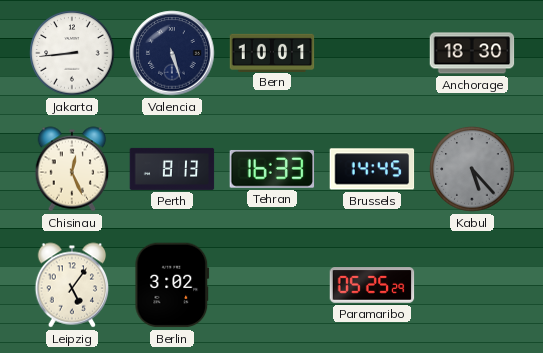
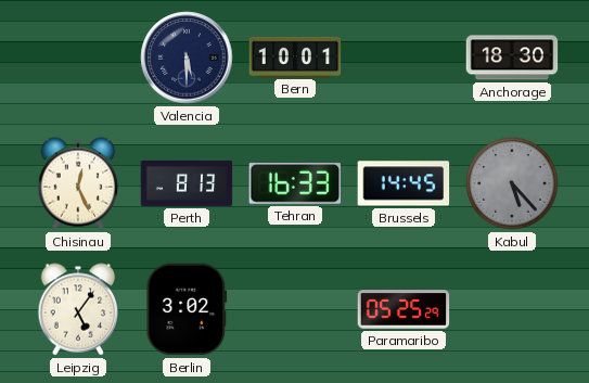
Jakarta: 8:44 -> none
Valencia: 5:27 -> 5:30
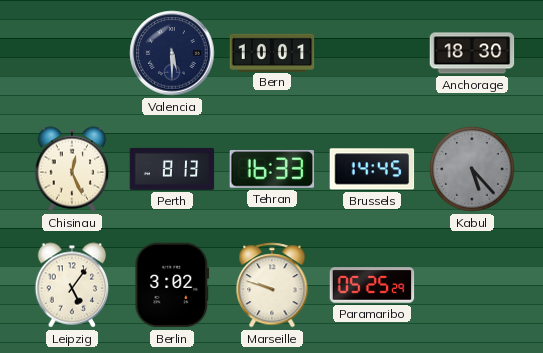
Marseille: none -> 9:48
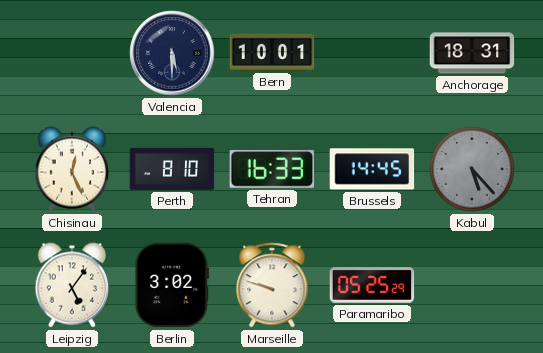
Anchorage: 18:30 -> 18:31
Perth: 8:13 -> 8:10
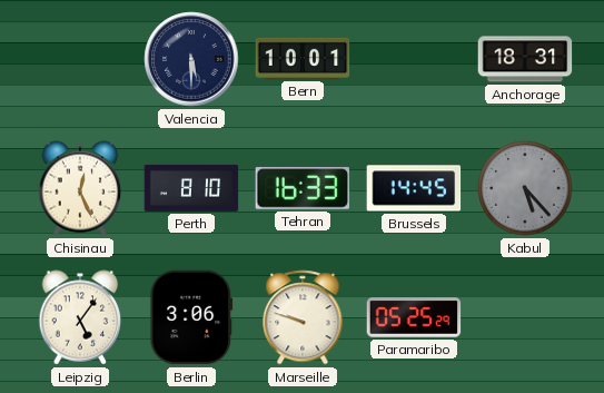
Berlin: 3:02 -> 3:06
